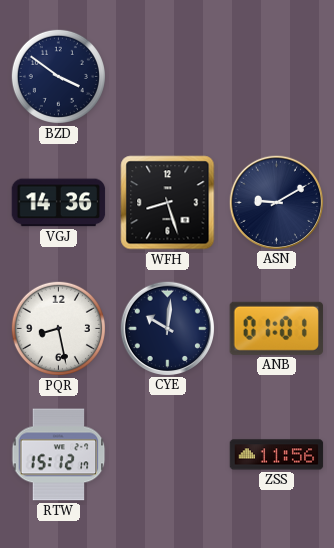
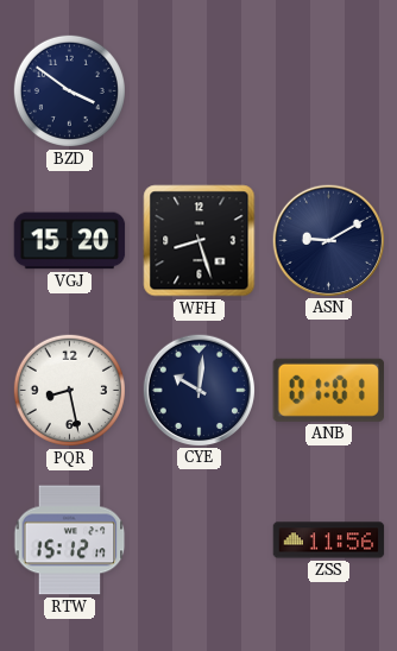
VGJ: 14:36 -> 15:20
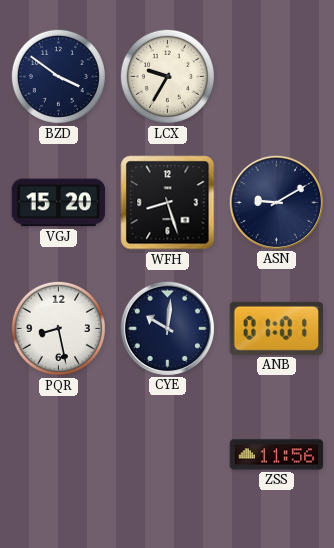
LCX: none -> 9:35
RTW: 15:12 -> none
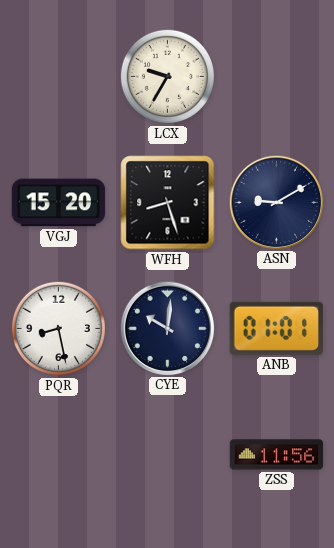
BZD: 3:51 -> none
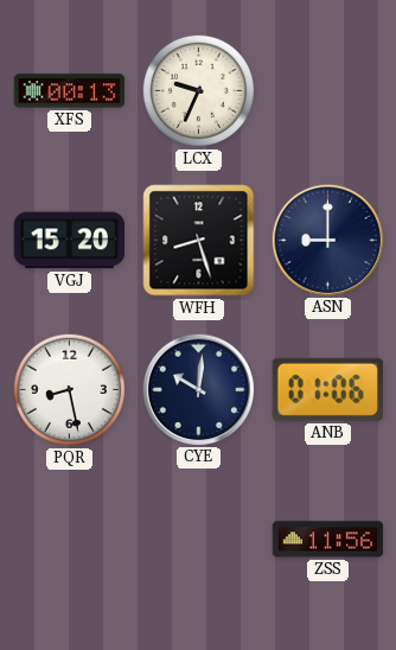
XFS: none -> 00:13
LCX: 9:35 -> 9:34
ASN: 9:10 -> 9:00
ANB: 01:01 -> 01:06
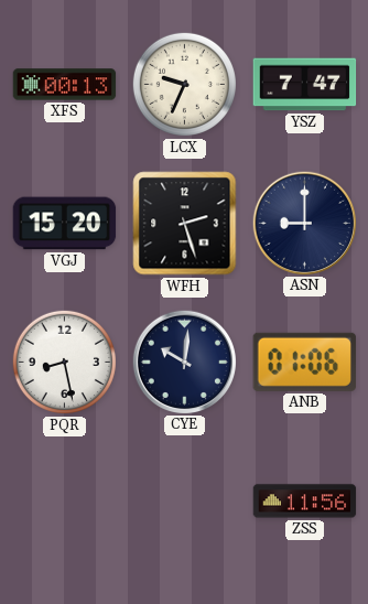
YSZ: none -> 7:47
WFH: 8:27 -> 2:27
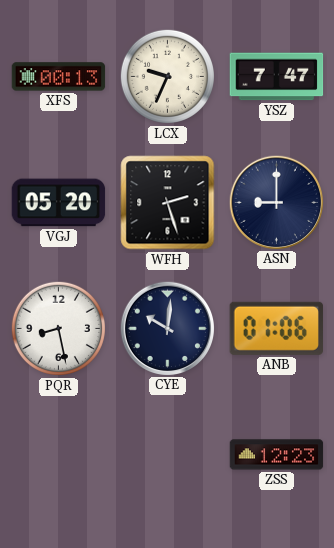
VGJ: 15:20 -> 05:20
ZSS: 11:56 -> 12:23
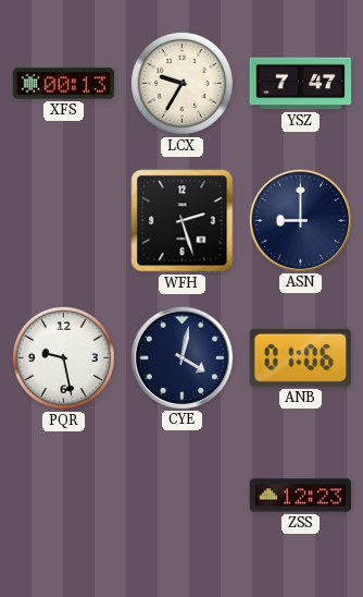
LCX: 9:34 -> 9:35
VGJ: 05:20 -> none
PQR: 8:28 -> 9:28
CYE: 10:01 -> 4:02
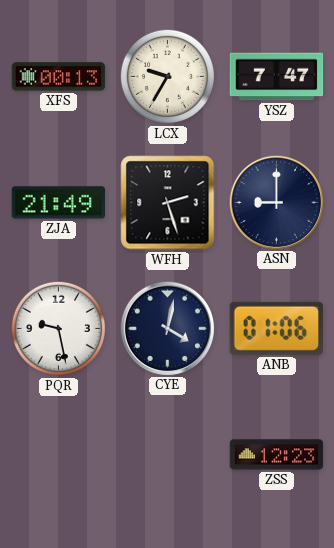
ZJA: none -> 21:49
